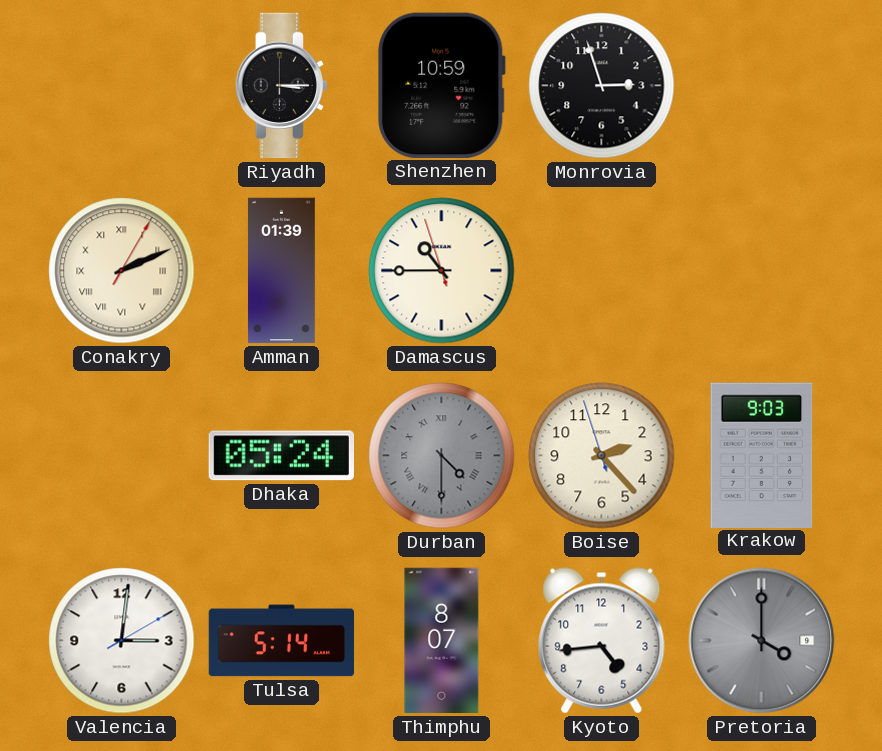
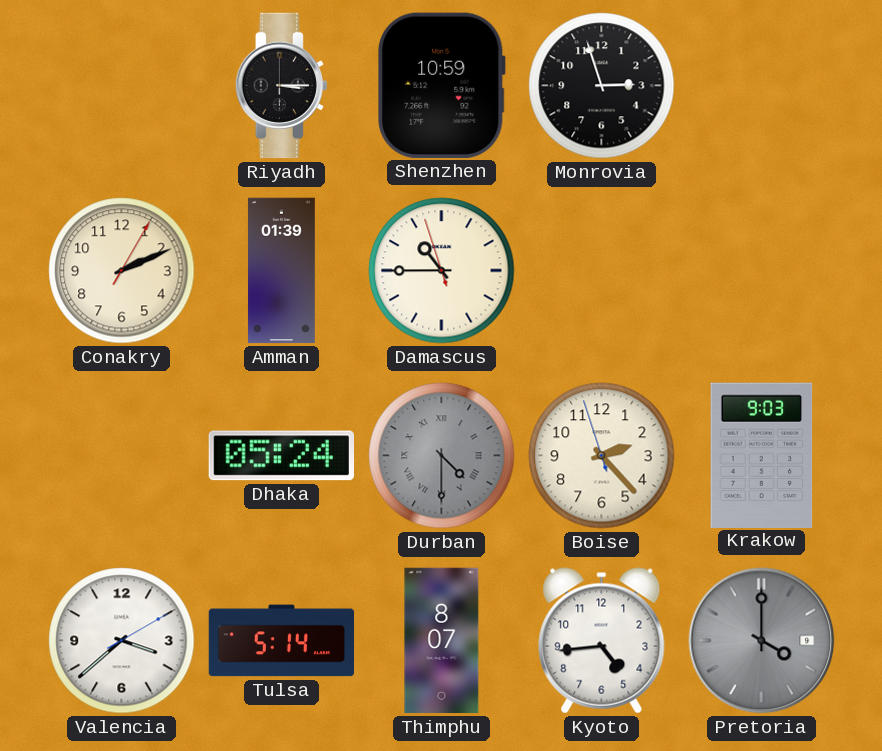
Conakry numerals: Roman -> Arabic
Valencia: 3:01 -> 3:38
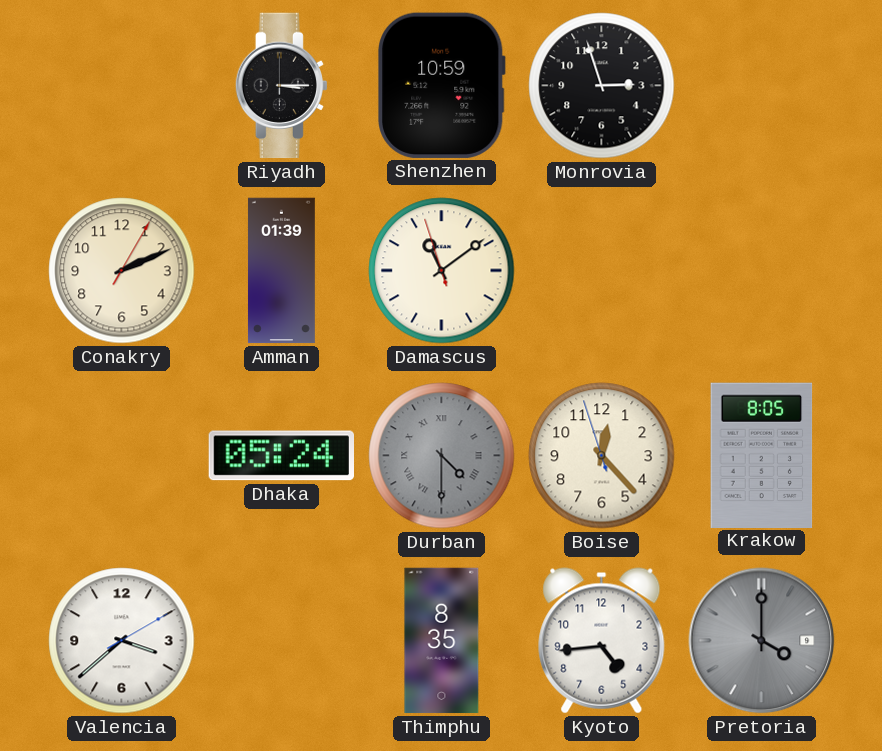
Damascus: 10:44 -> 11:08
Boise: 2:22 -> 12:22
Krakow: 9:03 -> 8:05
Tulsa: 5:14 -> none
Thimphu: 8:07 -> 8:35
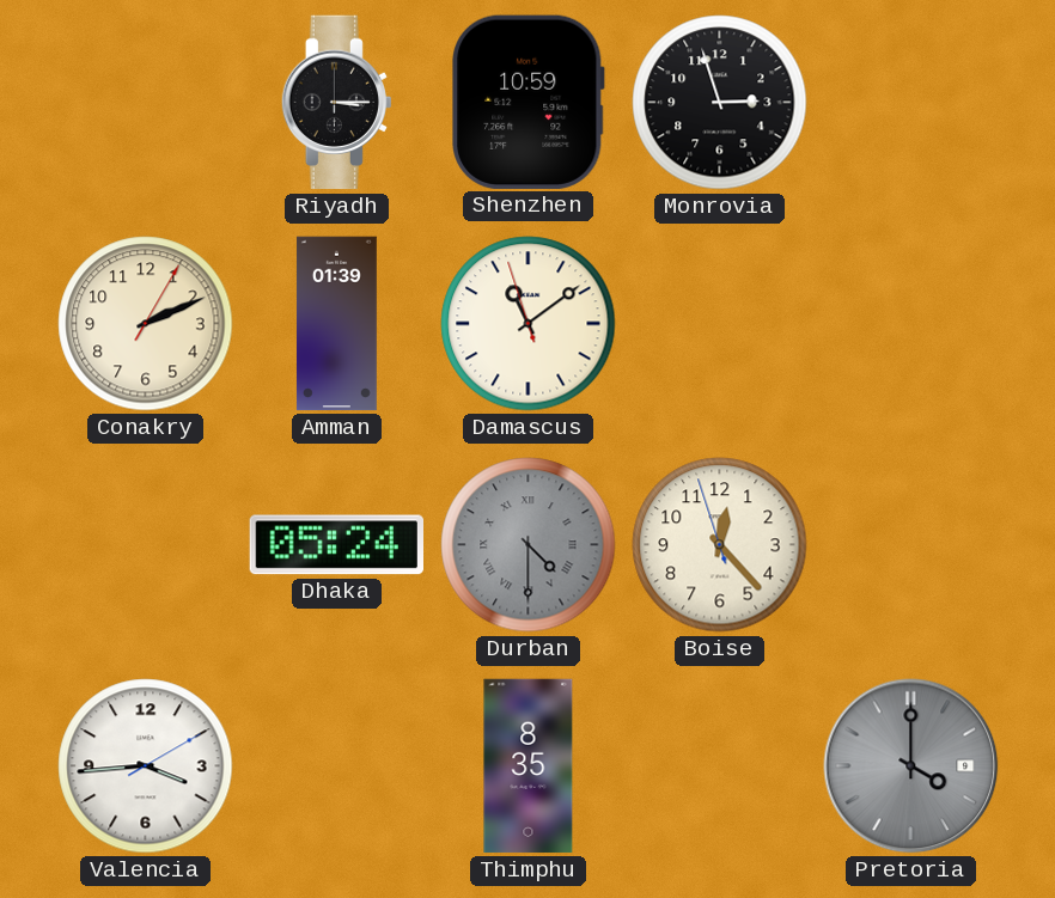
Krakow: 8:05 -> none
Valencia: 3:38 -> 3:44
Kyoto: 4:44 -> none
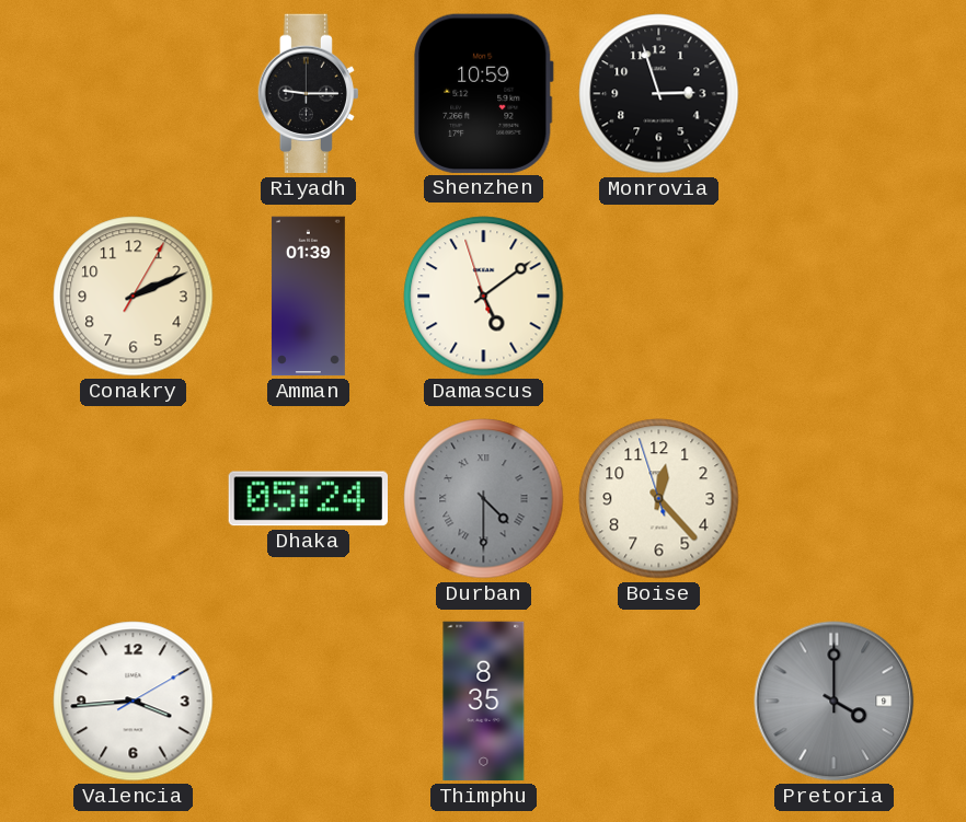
Riyadh: 3:15 -> 9:15
Damascus: 11:08 -> 5:08
